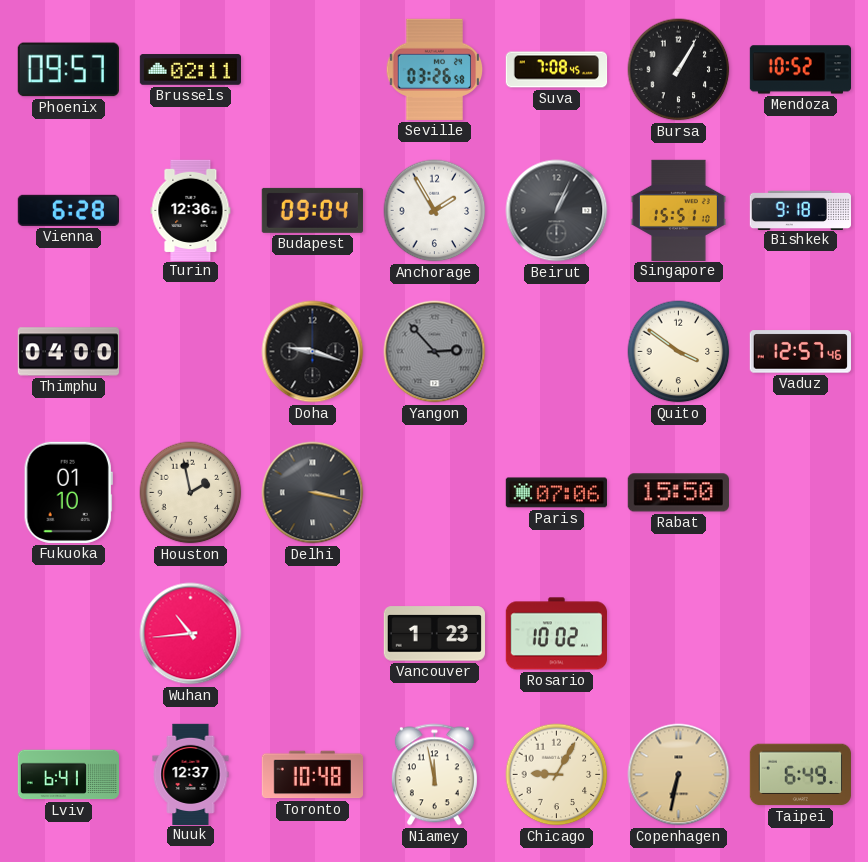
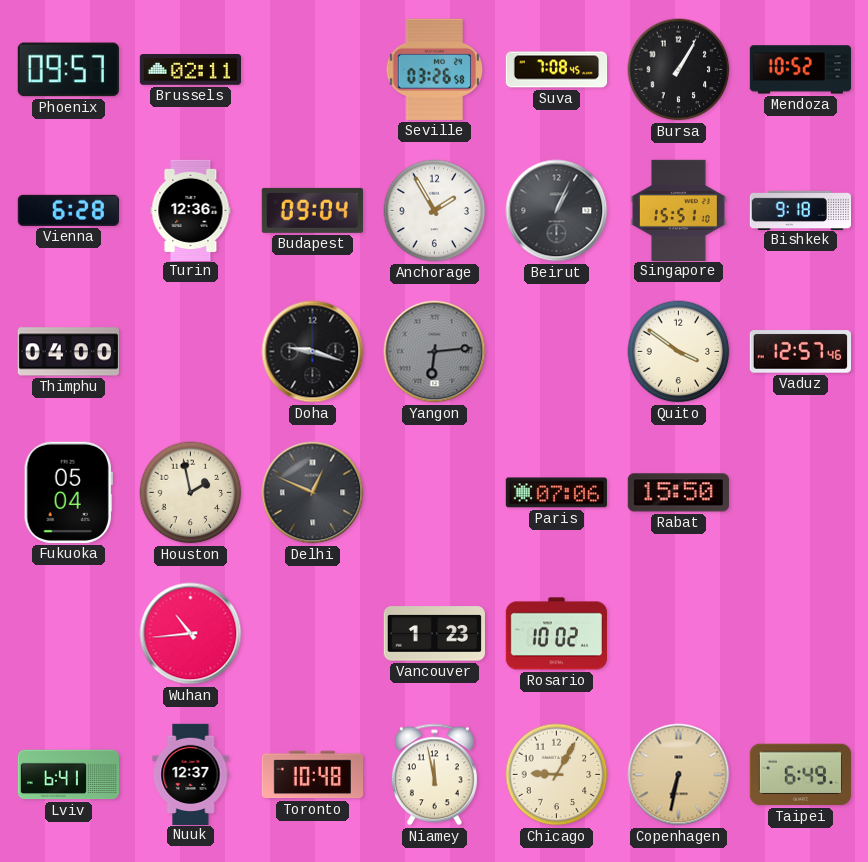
Yangon: 2:53 -> 6:14
Fukuoka: 01:10 -> 05:04
Delhi: 3:17 -> 12:49
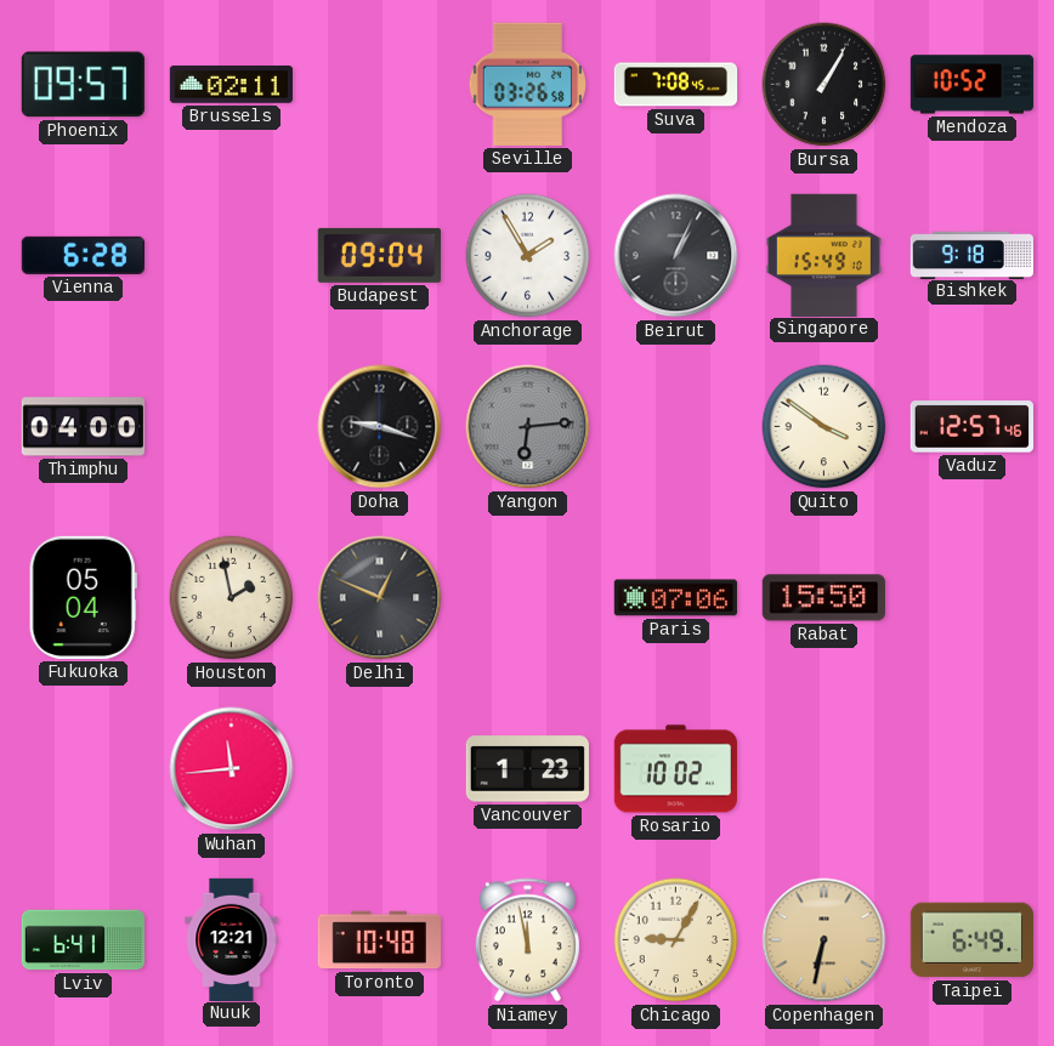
Turin: 12:36 -> none
Singapore: 15:51 -> 15:49
Wuhan: 10:44 -> 11:44
Nuuk: 12:37 -> 12:21
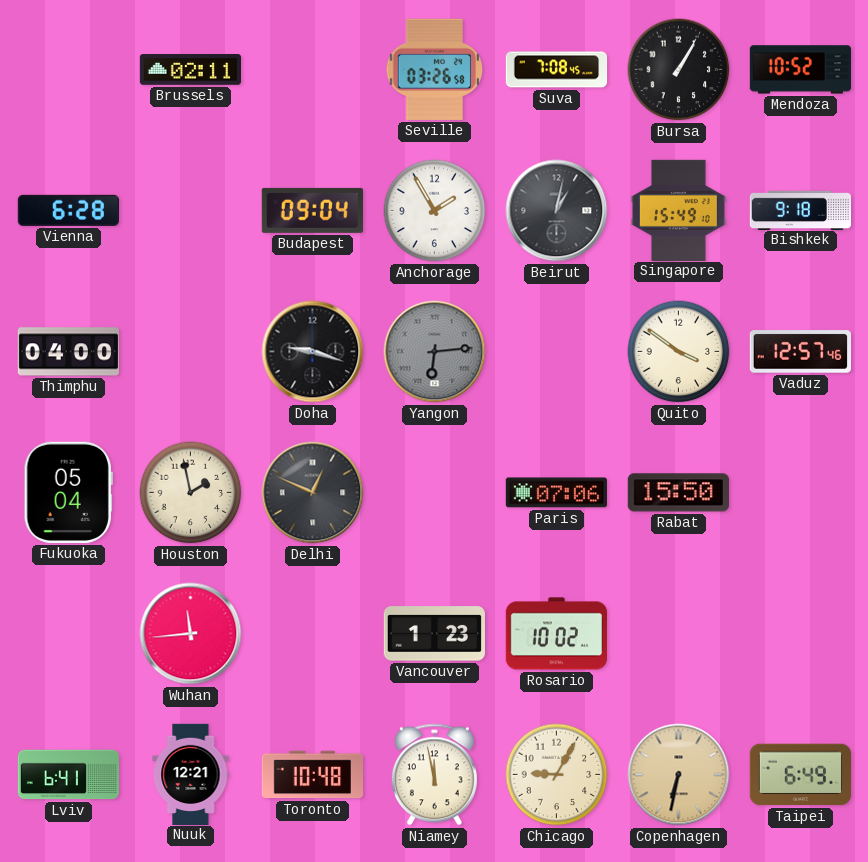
Phoenix: 09:57 -> none
Beirut: 1:04 -> 1:02
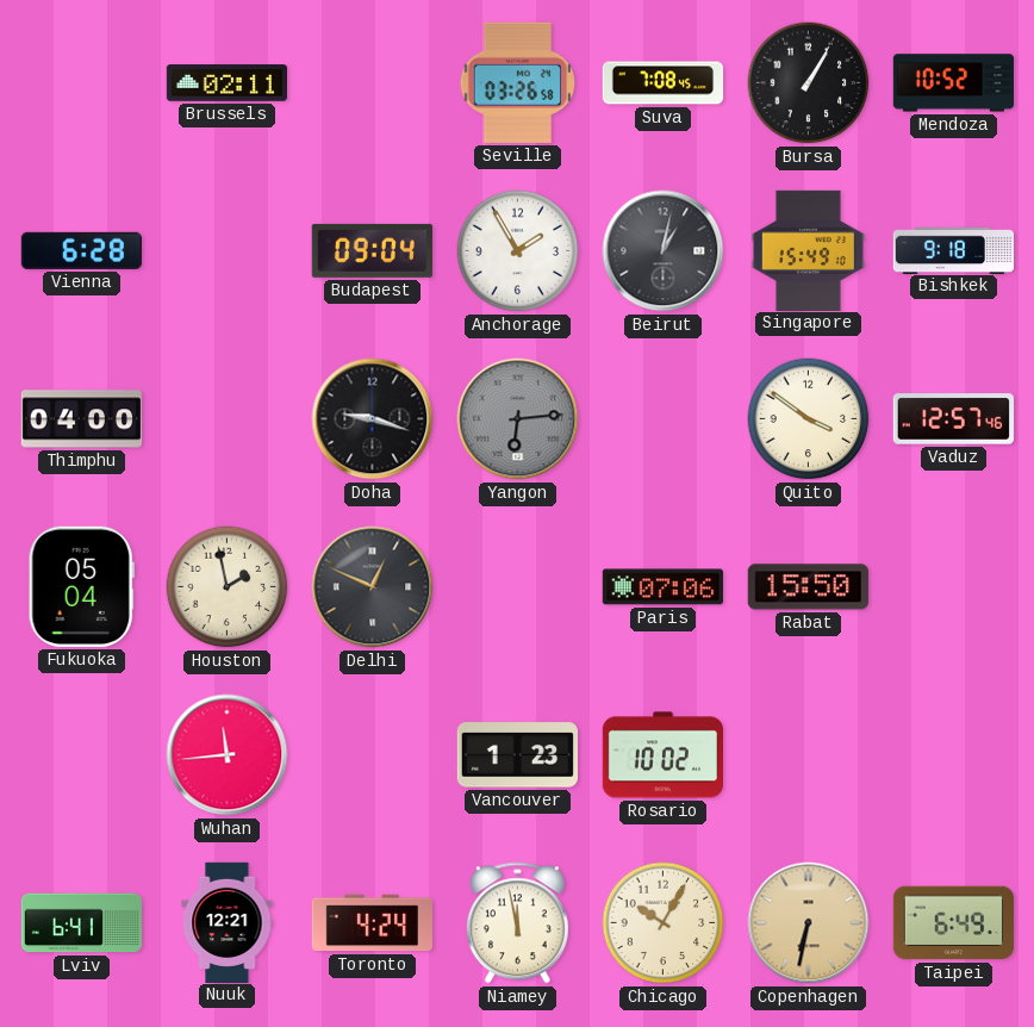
Toronto: 10:48 -> 4:24
Chicago: 9:05 -> 10:05
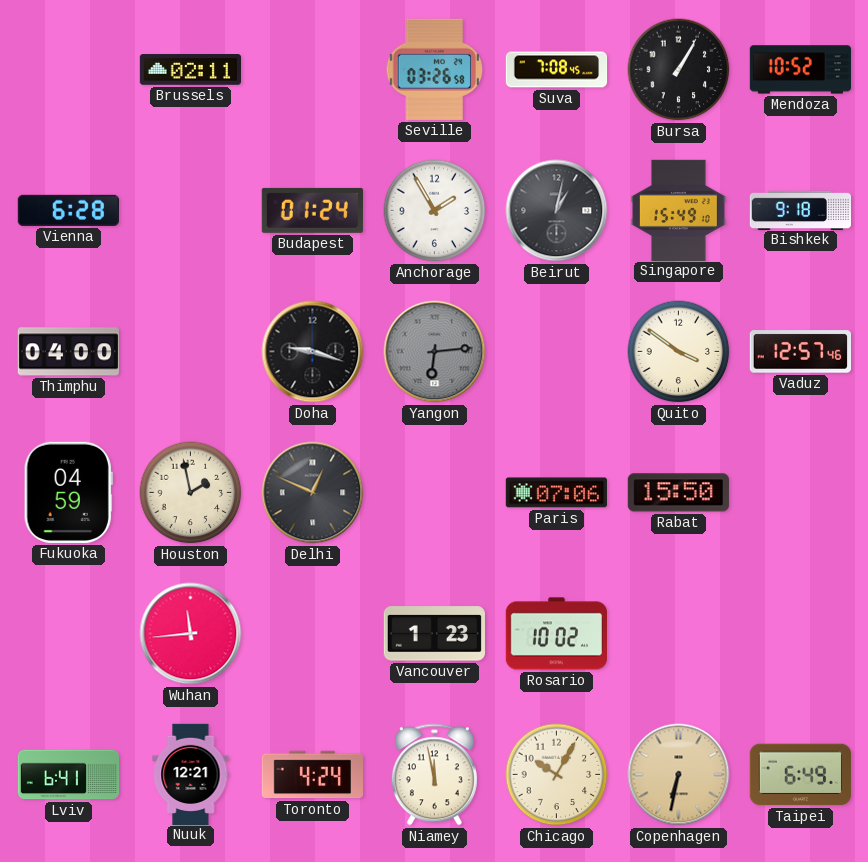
Budapest: 09:04 -> 01:24
Fukuoka: 05:04 -> 04:59
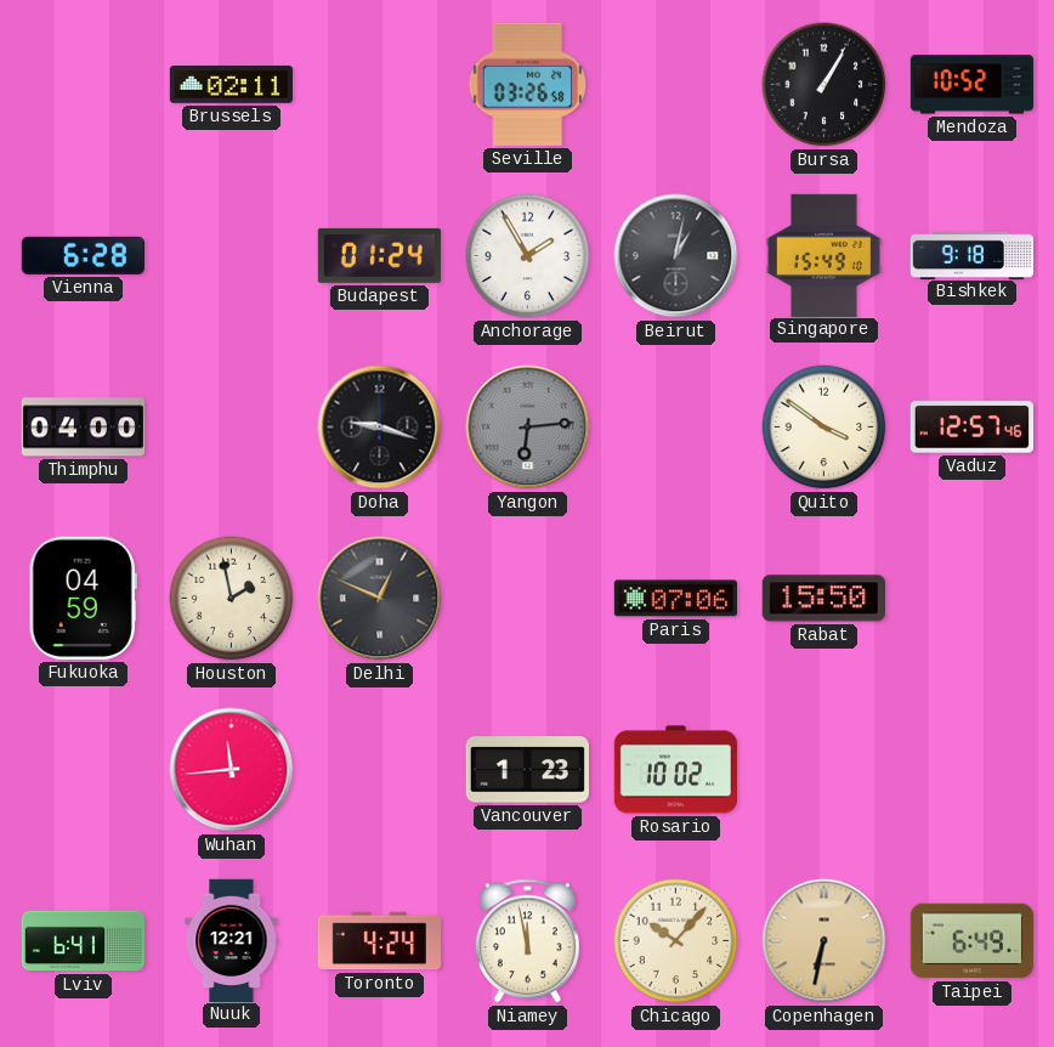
Suva: 7:08 -> none
Chicago: 10:05 -> 10:07
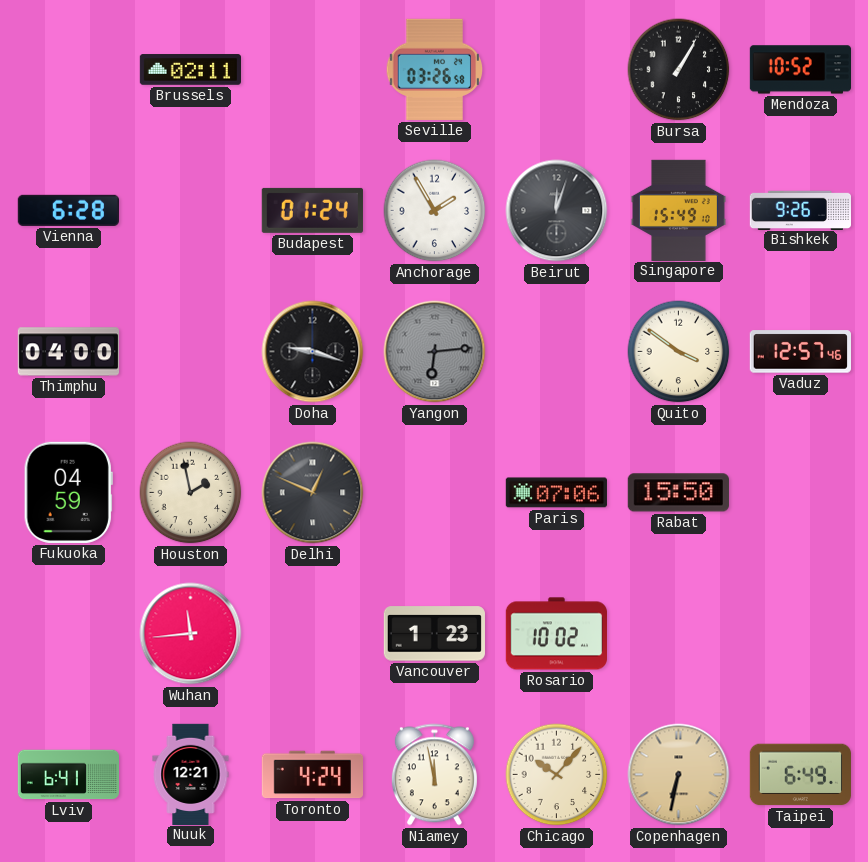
Beirut: 1:02 -> 12:03
Bishkek: 9:18 -> 9:26
